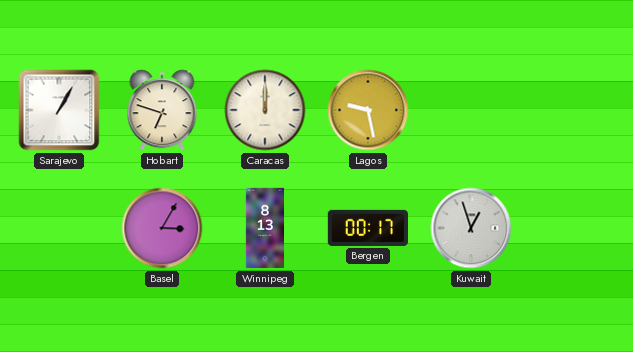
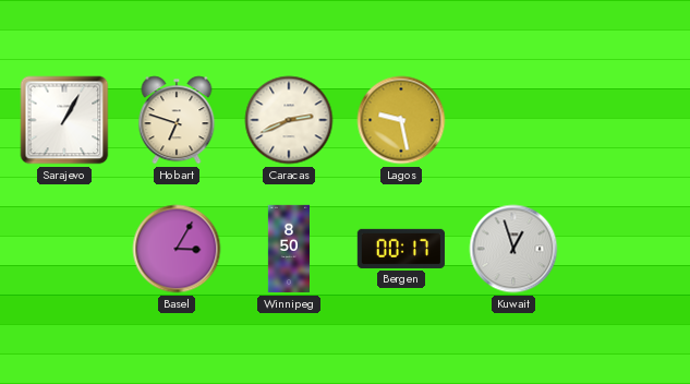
Caracas: 12:00 -> 2:41
Winnipeg: 8:13 -> 8:50
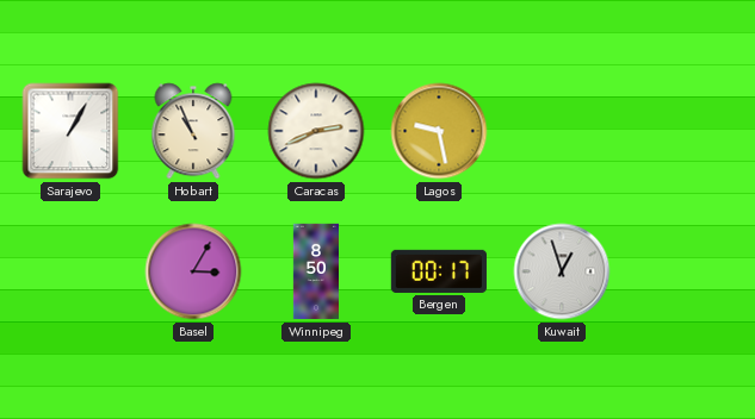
Hobart: 6:48 -> 10:56
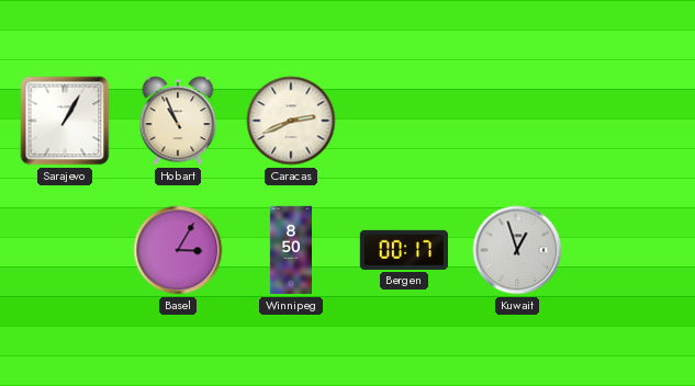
Lagos: 9:28 -> none
